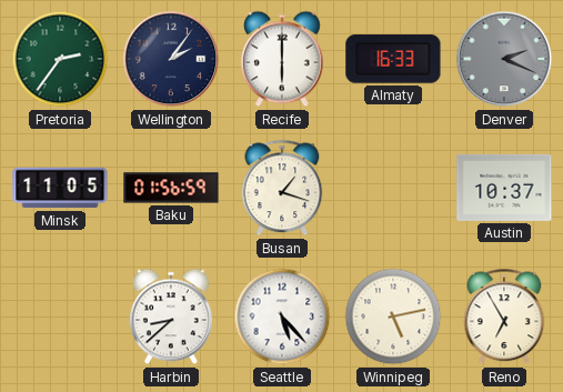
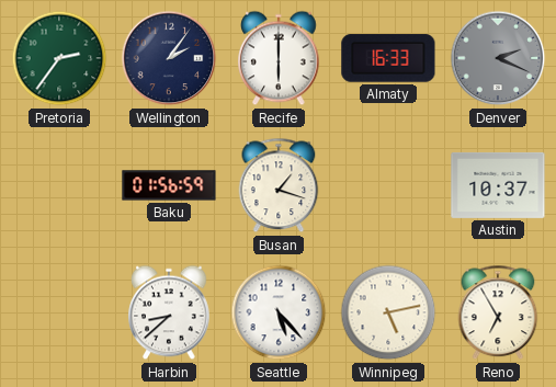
Minsk: 11:05 -> none
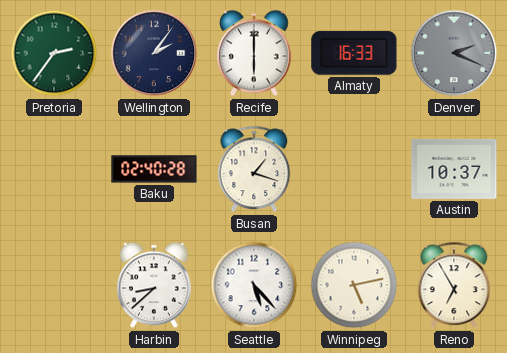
Baku: 01:56 -> 02:40
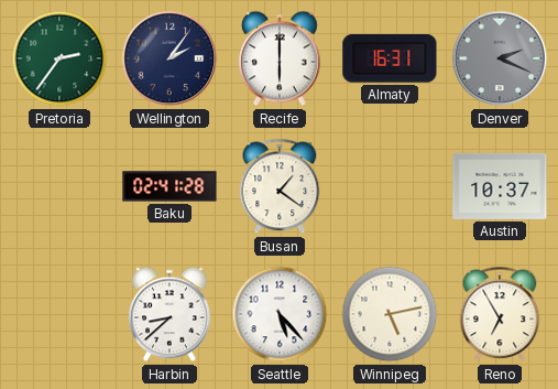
Almaty: 16:33 -> 16:31
Baku: 02:40 -> 02:41
Busan: 1:18 -> 1:21
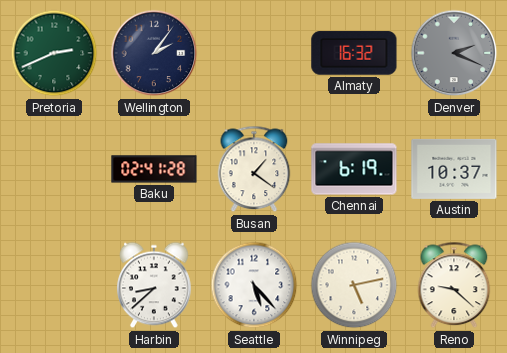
Pretoria: 2:36 -> 2:41
Recife: 6:00 -> none
Almaty: 16:31 -> 16:32
Chennai: none -> 6:19
Reno: 6:55 -> 9:22
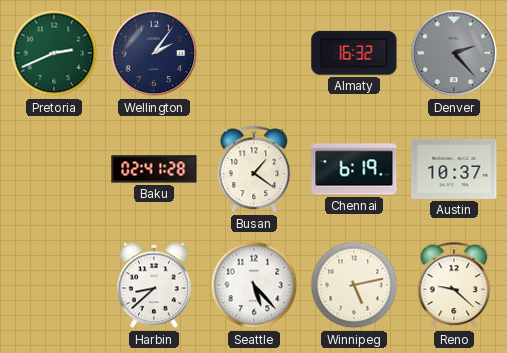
Denver: 2:19 -> 2:23
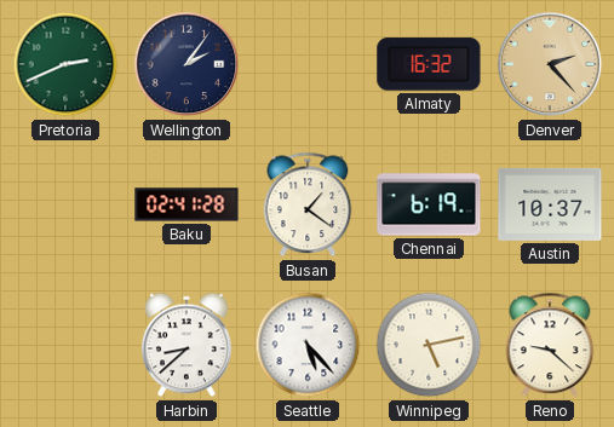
Denver dial: grey -> champagne
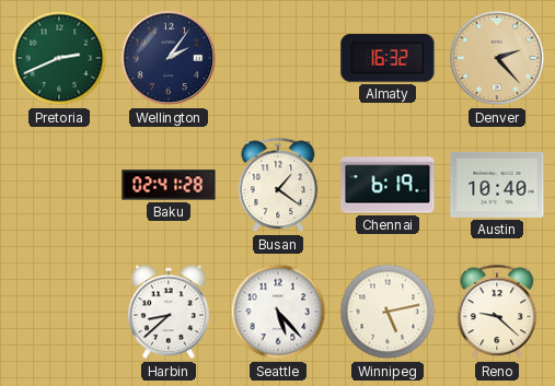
Austin: 10:37 -> 10:40
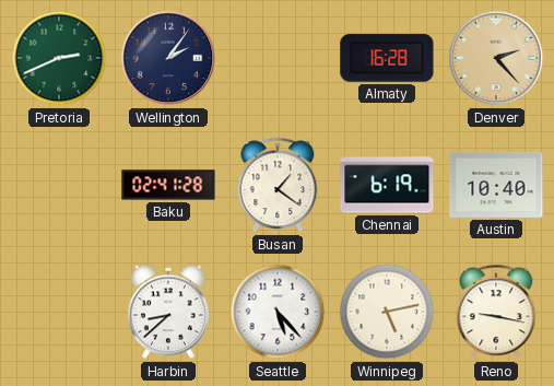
Almaty: 16:32 -> 16:28
Reno: 9:22 -> 9:17
